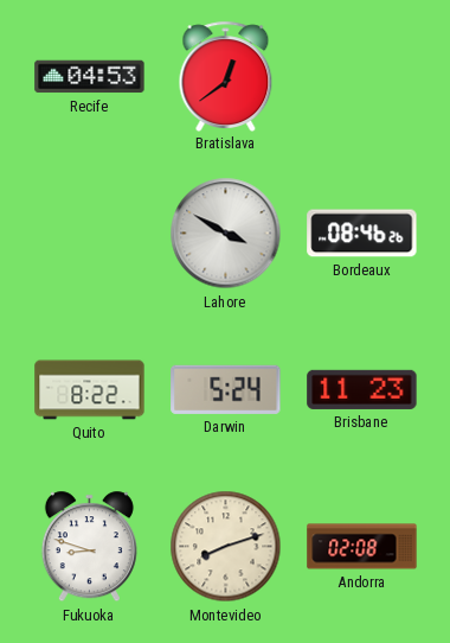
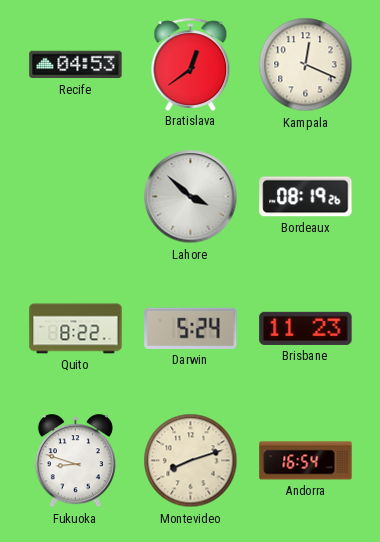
Kampala: none -> 12:19
Lahore: 3:50 -> 3:52
Bordeaux: 08:46 -> 08:19
Andorra: 02:08 -> 16:54
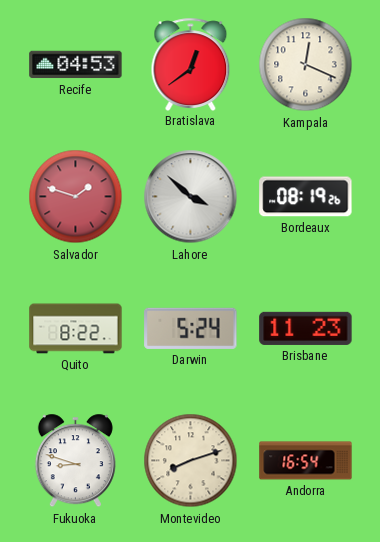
Salvador: none -> 1:48
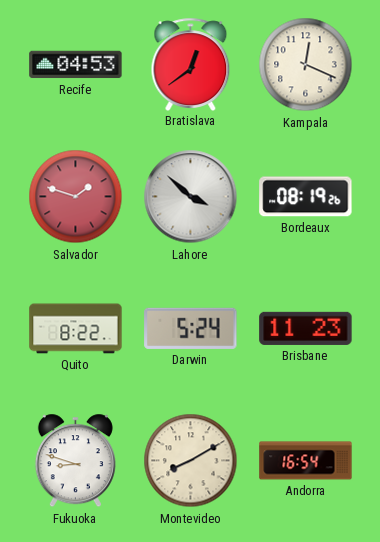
Montevideo: 8:12 -> 8:10
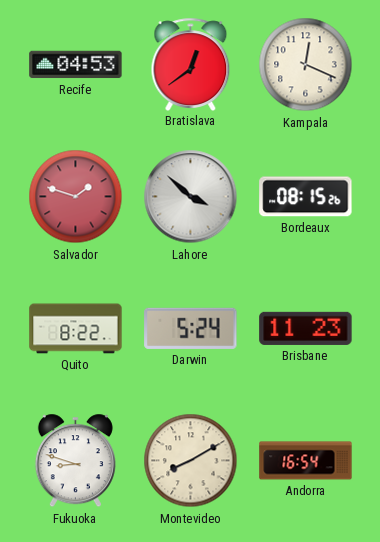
Bordeaux: 08:19 -> 08:15
